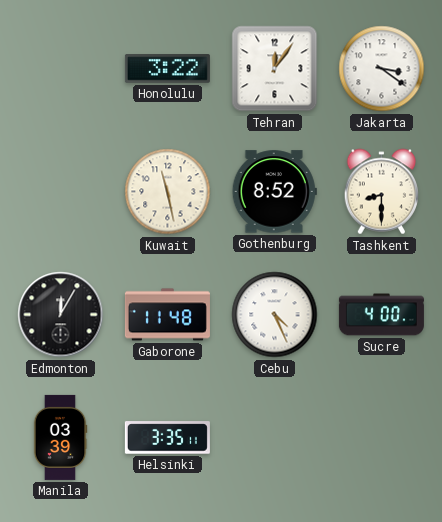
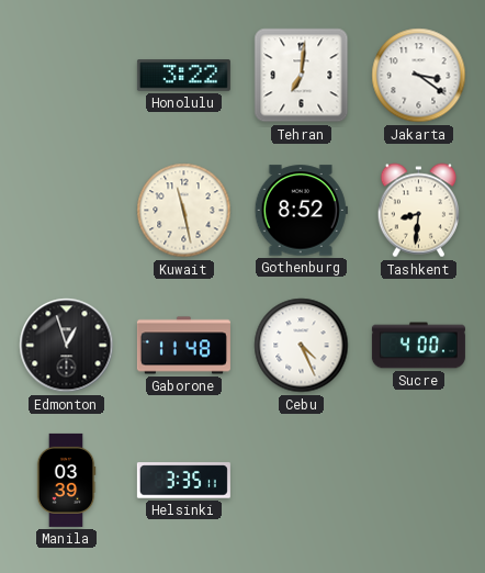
Tehran: 12:06 -> 7:01
Tashkent: 8:30 -> 8:31
Edmonton: 12:05 -> 12:57
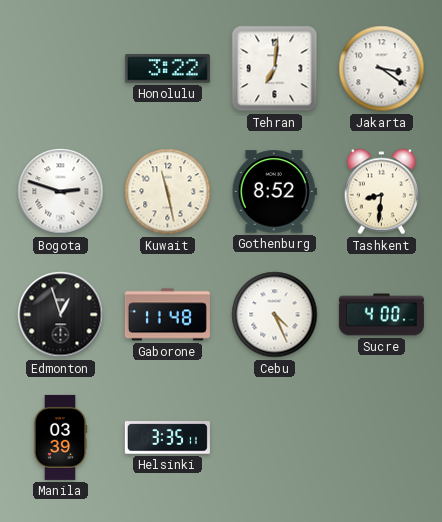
Bogota: none -> 2:48
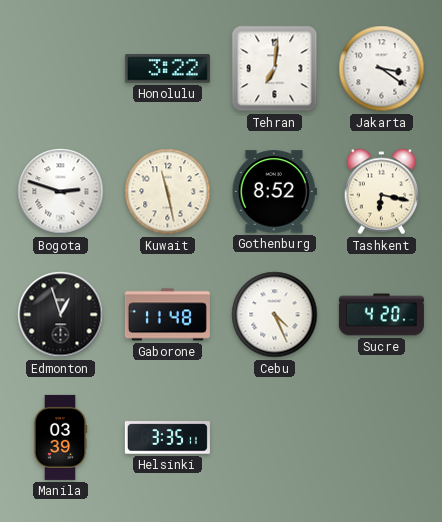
Tashkent: 8:31 -> 6:17
Sucre: 4:00 -> 4:20
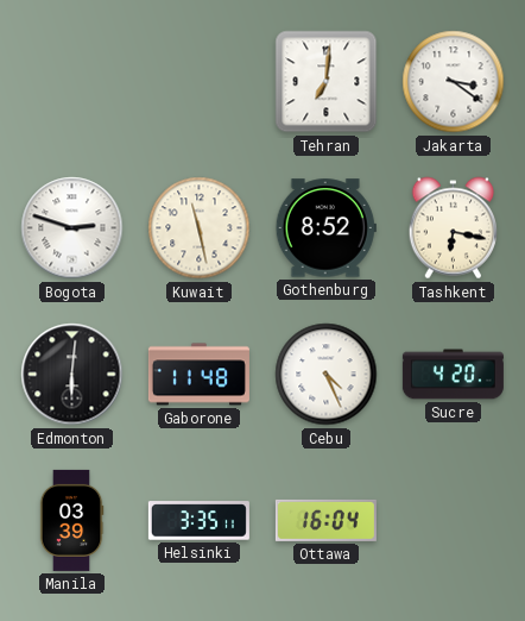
Honolulu: 3:22 -> none
Edmonton: 12:57 -> 6:01
Ottawa: none -> 16:04
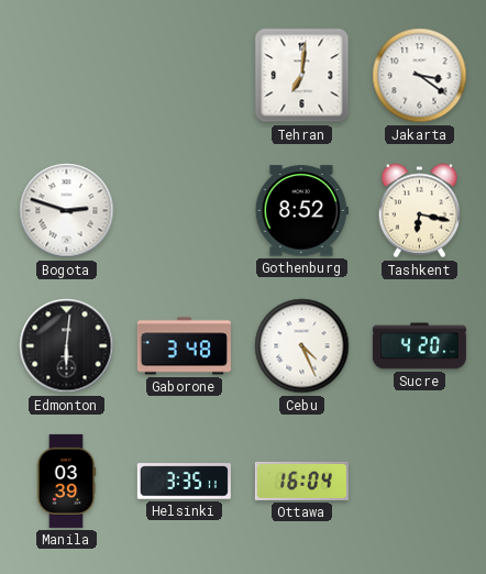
Kuwait: 11:28 -> none
Gaborone: 11:48 -> 3:48
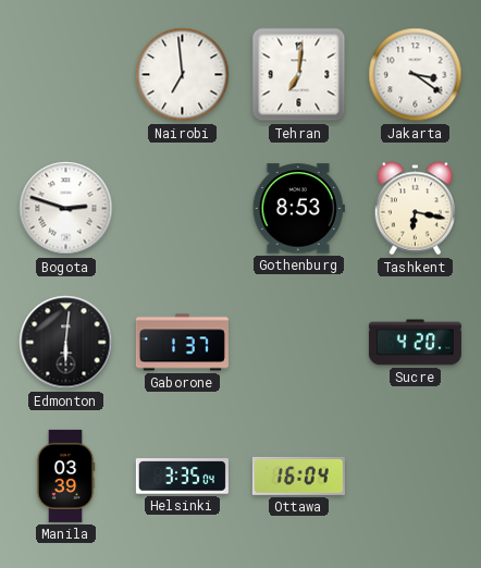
Nairobi: none -> 6:59
Gothenburg: 8:52 -> 8:53
Gaborone: 3:48 -> 1:37
Cebu: 4:26 -> none
Helsinki: 3:35:11 -> 3:35:04
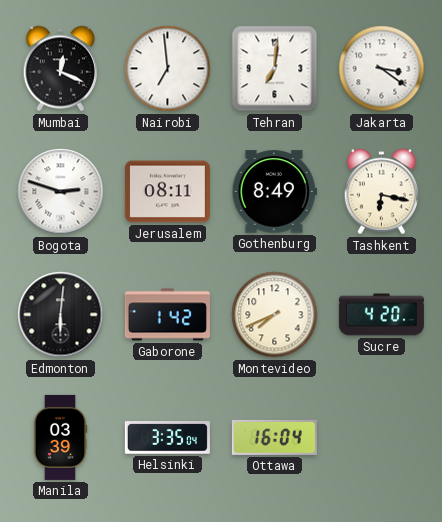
Mumbai: none -> 12:19
Jerusalem: none -> 08:11
Gothenburg: 8:53 -> 8:49
Gaborone: 1:37 -> 1:42
Montevideo: none -> 7:41
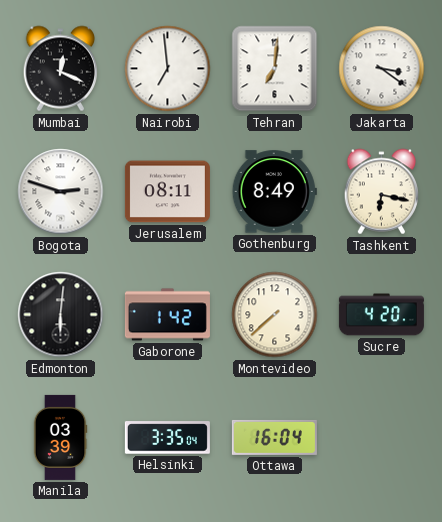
Montevideo: 7:41 -> 7:38
